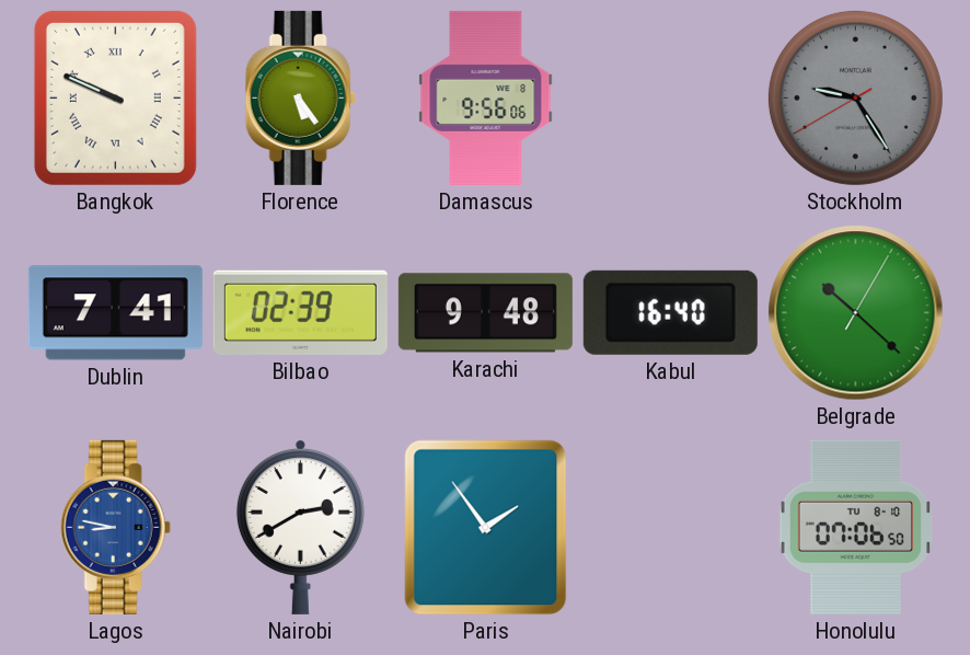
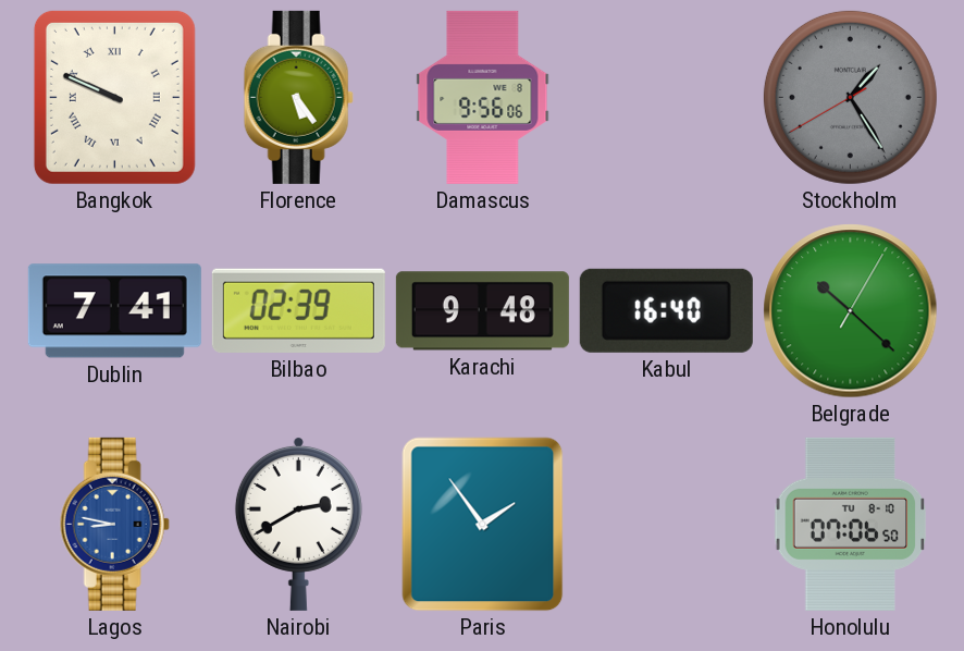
Stockholm: 9:24 -> 1:24
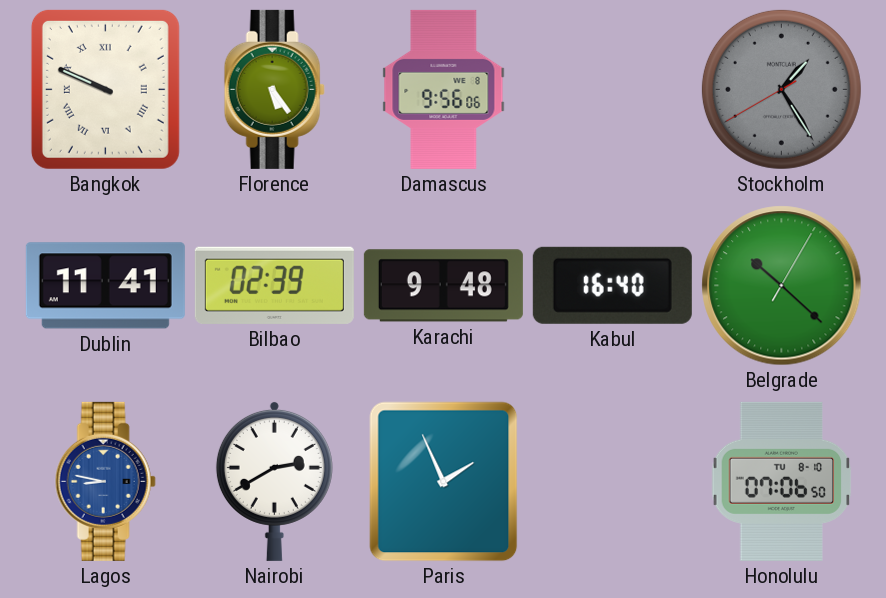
Dublin: 7:41 -> 11:41
Paris: 1:54 -> 1:56
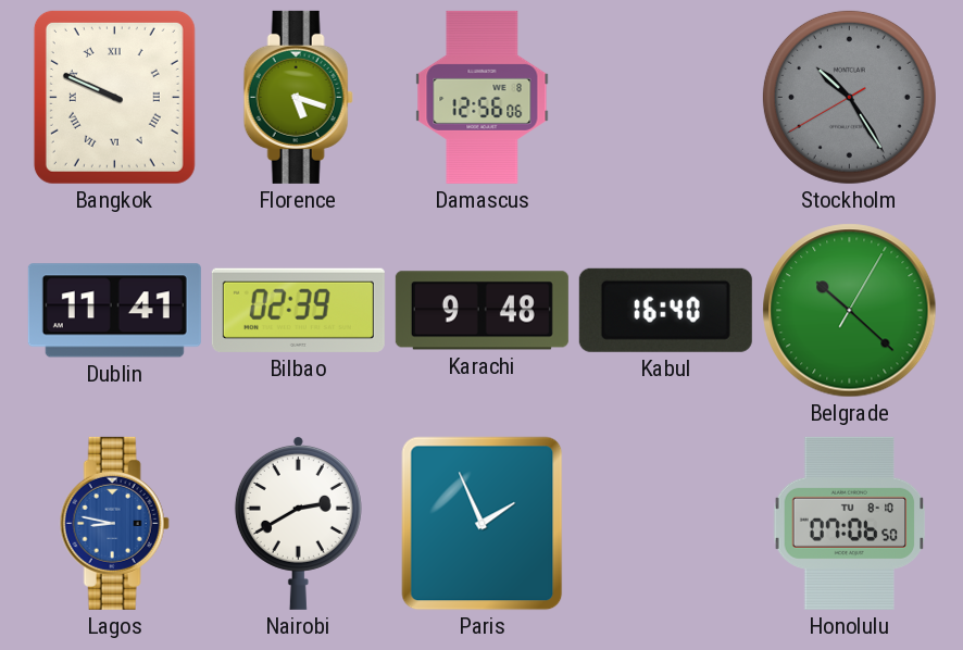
Florence: 5:24 -> 5:18
Damascus: 9:56 -> 12:56
Stockholm: 1:24 -> 10:24
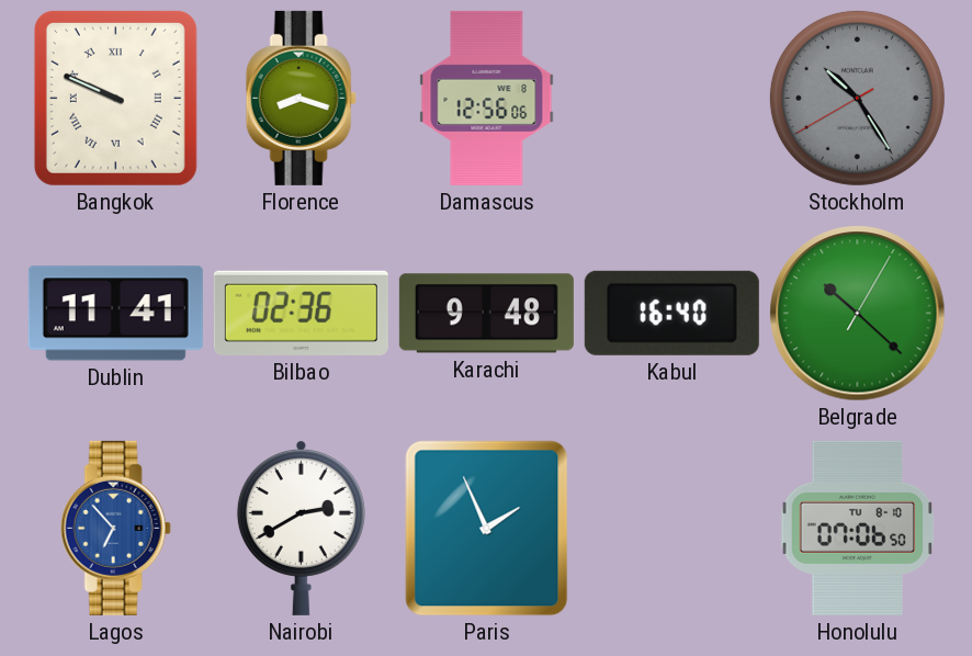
Florence: 5:18 -> 8:18
Bilbao: 02:39 -> 02:36
Lagos: 8:47 -> 6:53
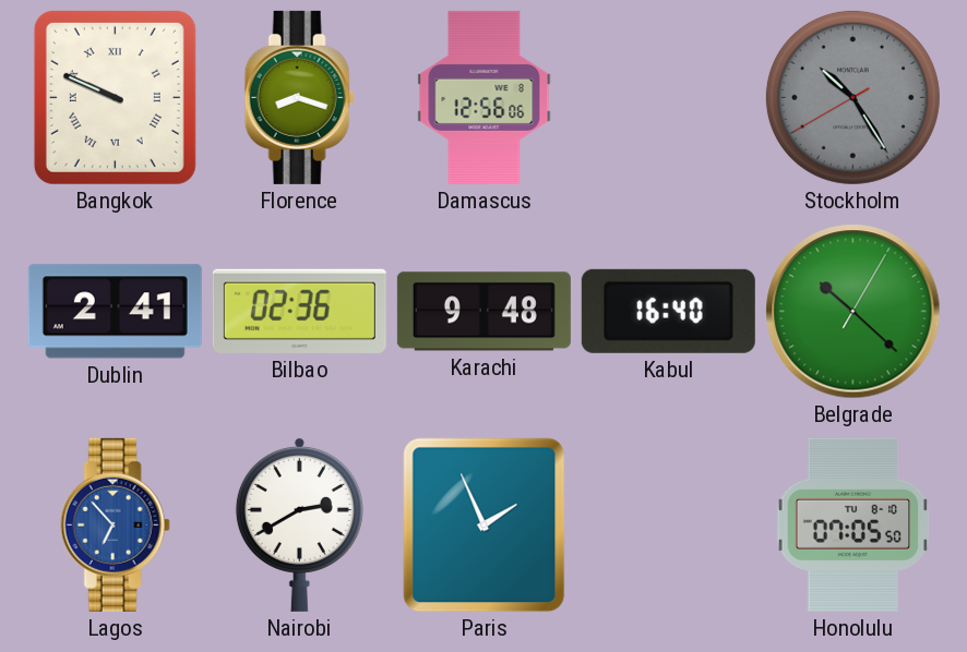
Dublin: 11:41 -> 2:41
Honolulu: 07:06 -> 07:05
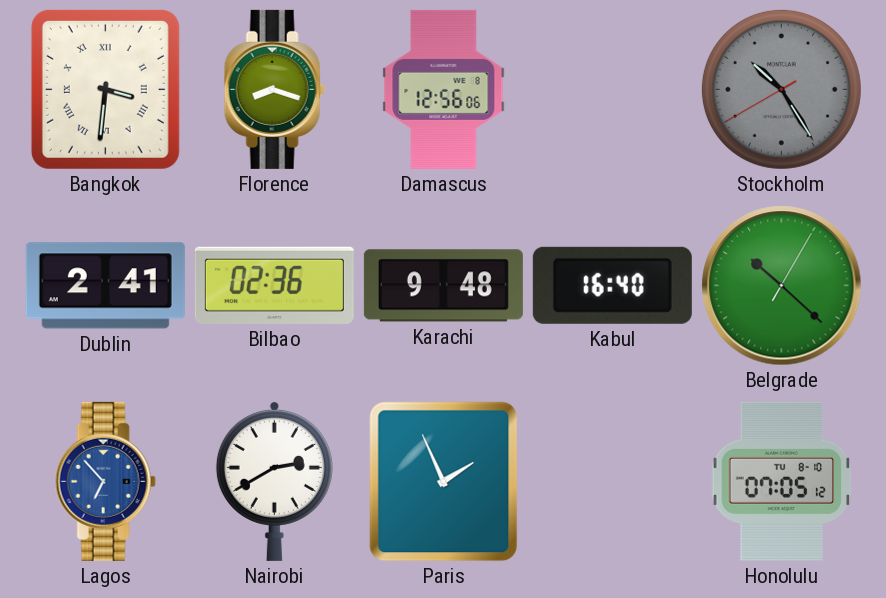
Bangkok: 9:49 -> 3:31
Honolulu: 07:05:50 -> 07:05:12
